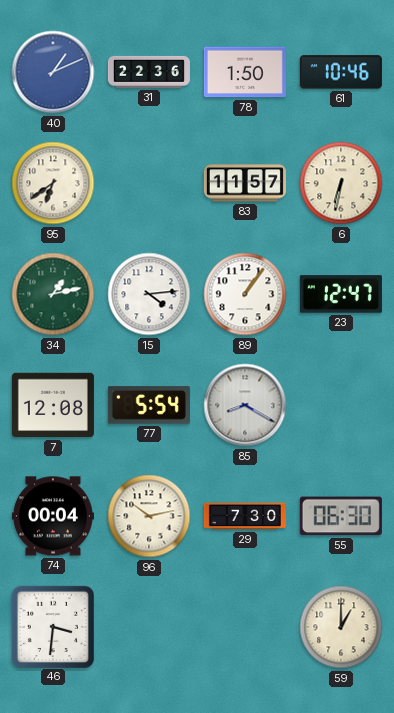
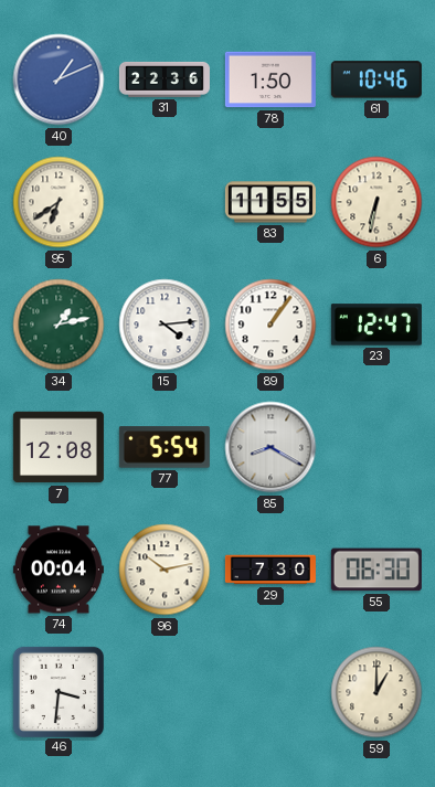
83: 11:57 -> 11:55
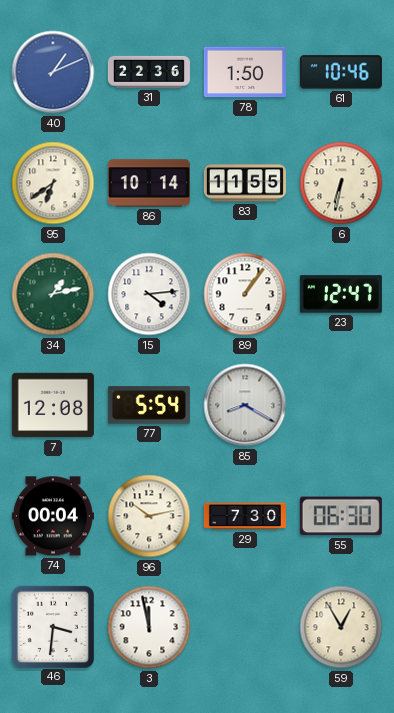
86: none -> 10:14
3: none -> 11:58
59: 1:00 -> 12:55
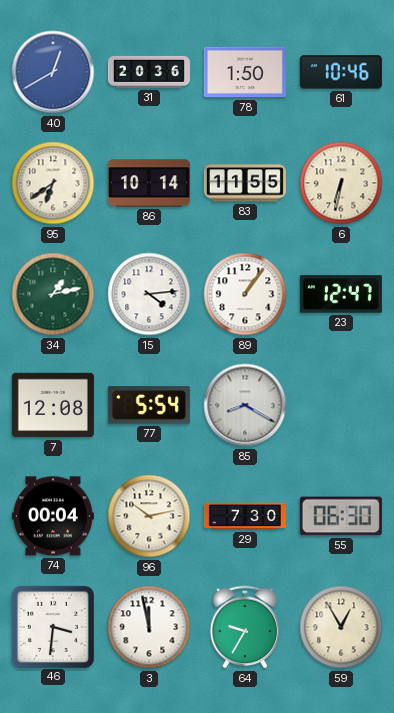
40: 1:11 -> 12:40
31: 22:36 -> 20:36
64: none -> 9:35
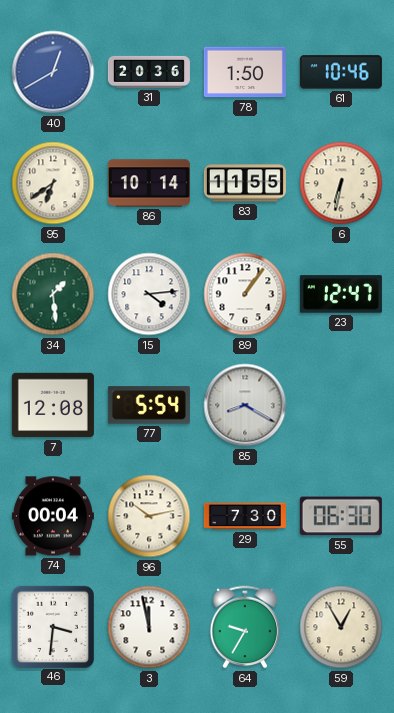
34: 1:13 -> 1:29
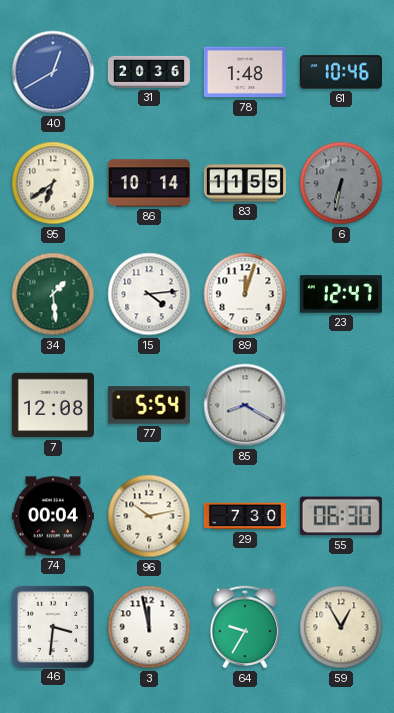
78: 1:50 -> 1:48
6 dial: cream -> grey
89: 1:06 -> 12:03
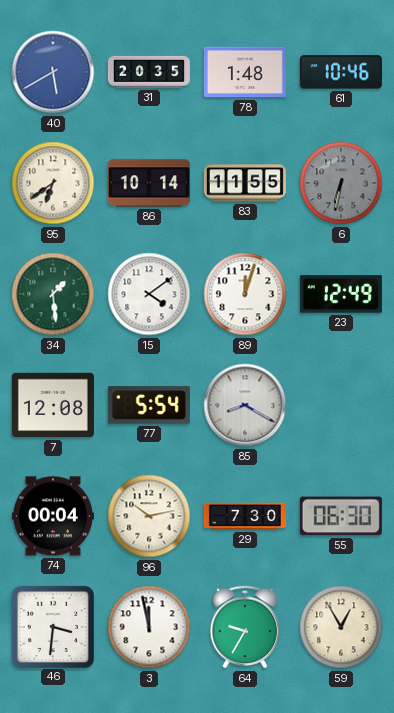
40: 12:40 -> 5:40
31: 20:36 -> 20:35
15: 4:14 -> 4:09
23: 12:47 -> 12:49
